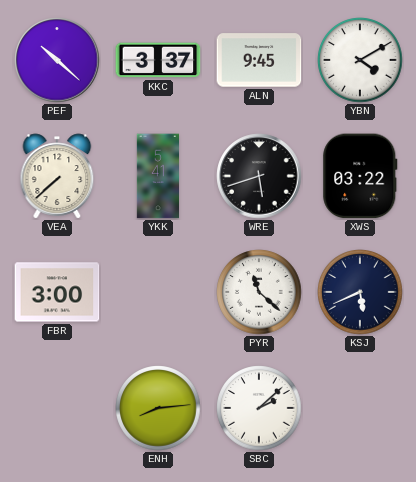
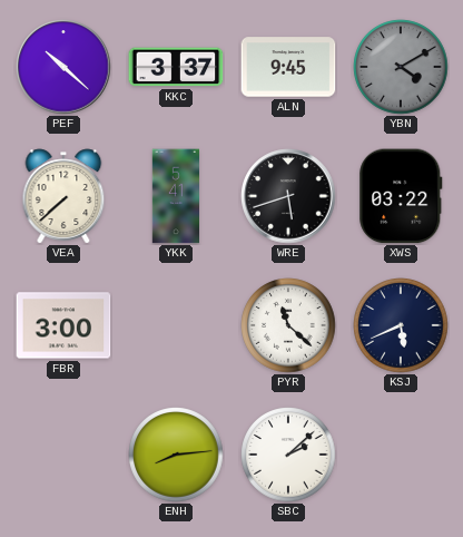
YBN dial: white -> grey
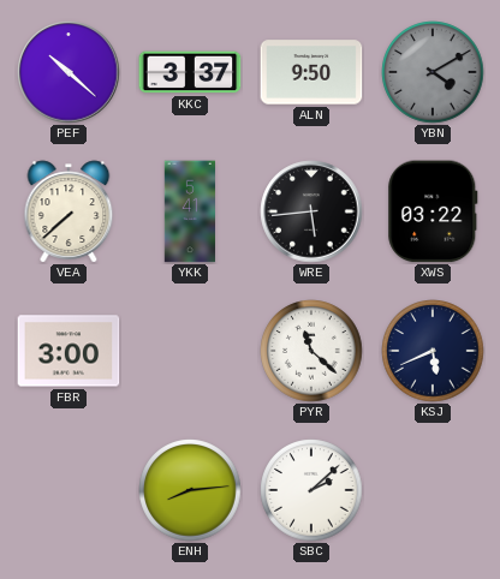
ALN: 9:45 -> 9:50
WRE: 5:42 -> 5:44
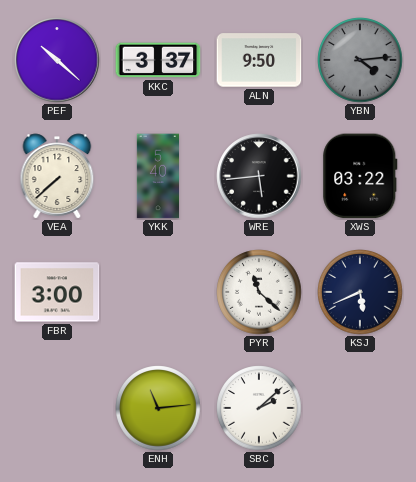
YBN: 4:10 -> 4:14
YKK: 5:41 -> 5:40
ENH: 8:14 -> 11:14
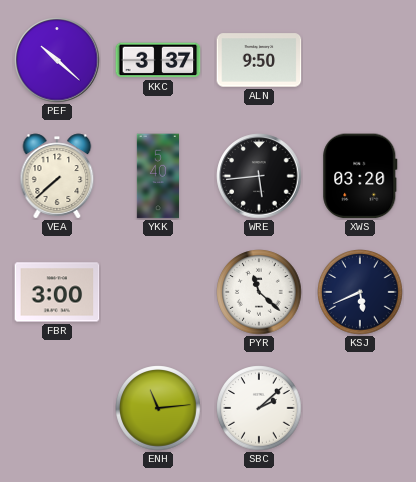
YBN: 4:14 -> none
XWS: 03:22 -> 03:20
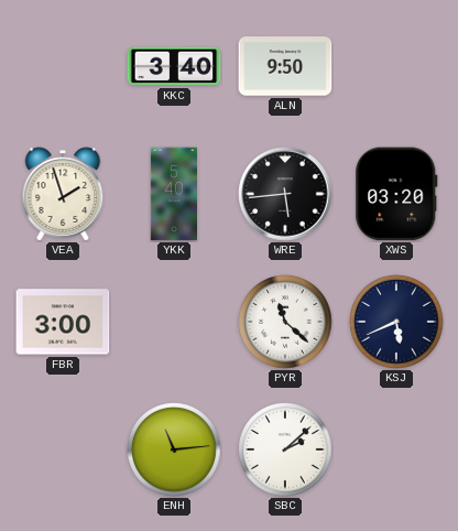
PEF: 10:22 -> none
KKC: 3:37 -> 3:40
VEA: 7:38 -> 1:57
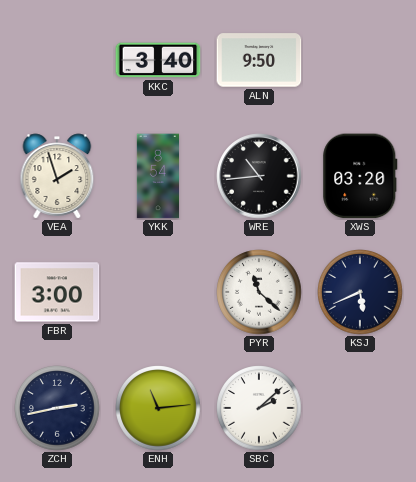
YKK: 5:40 -> 8:54
WRE: 5:44 -> 10:44
ZCH: none -> 2:43
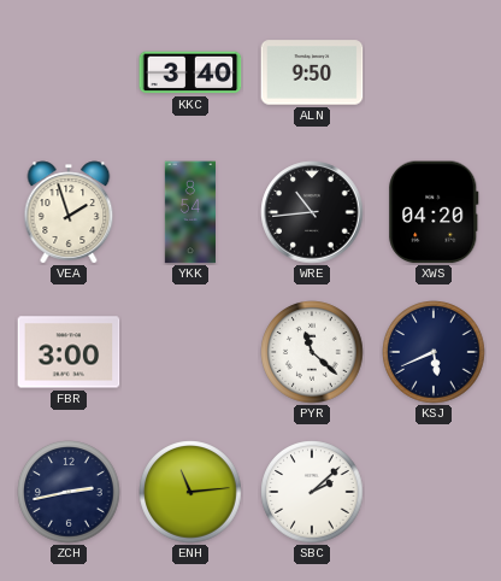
XWS: 03:20 -> 04:20
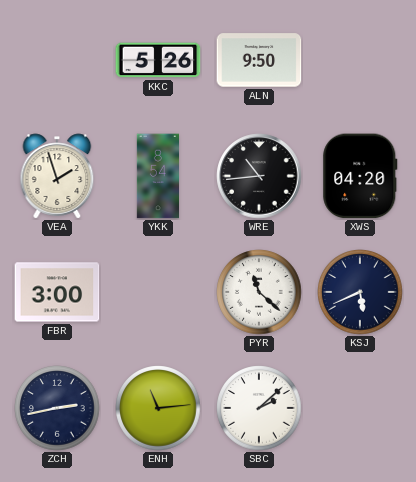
KKC: 3:40 -> 5:26
